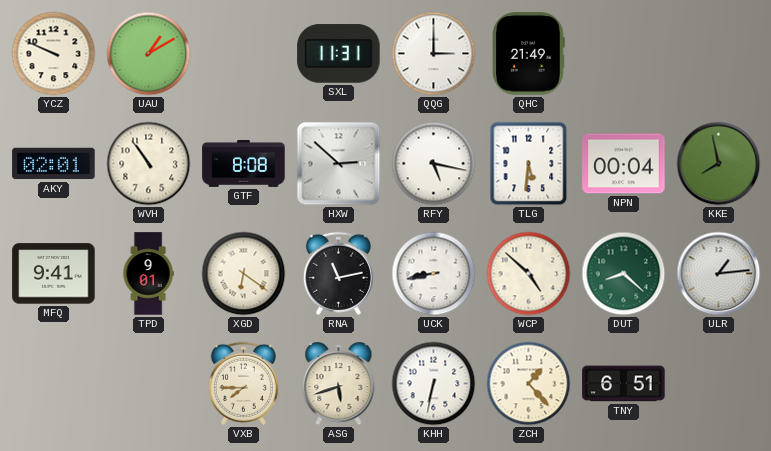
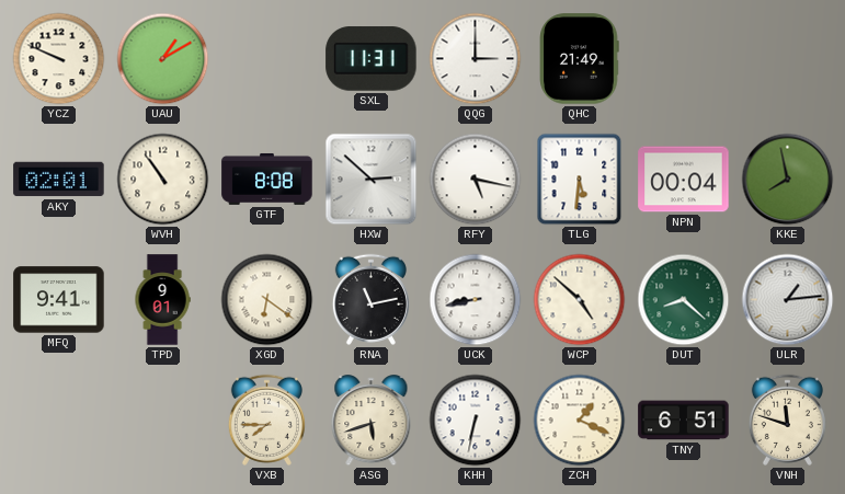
ZCH: 1:23 -> 1:19
VNH: none -> 11:48
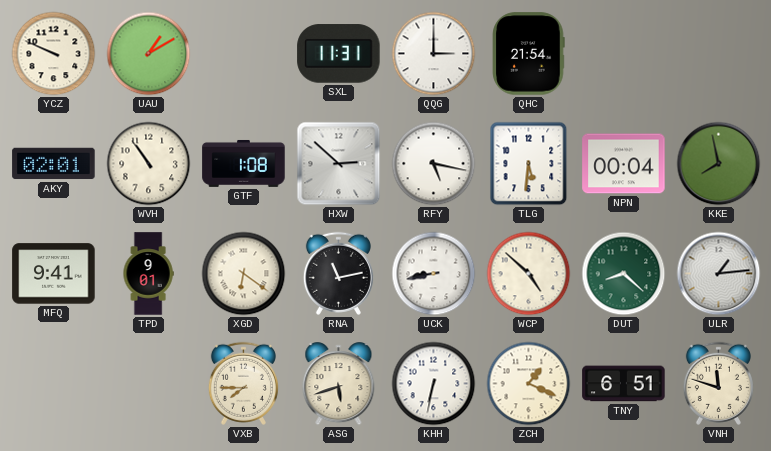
QHC: 21:49 -> 21:54
GTF: 8:08 -> 1:08
